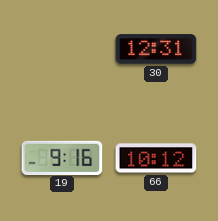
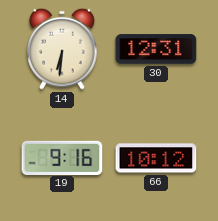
14: none -> 6:31
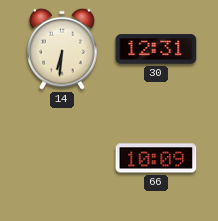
19: 9:16 -> none
66: 10:12 -> 10:09
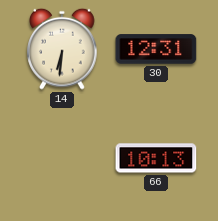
66: 10:09 -> 10:13
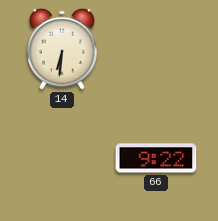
30: 12:31 -> none
66: 10:13 -> 9:22
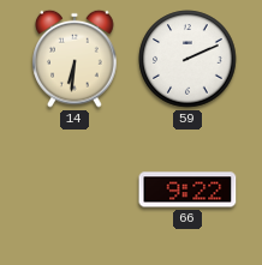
59: none -> 2:11
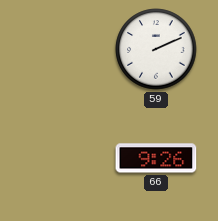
14: 6:31 -> none
66: 9:22 -> 9:26
